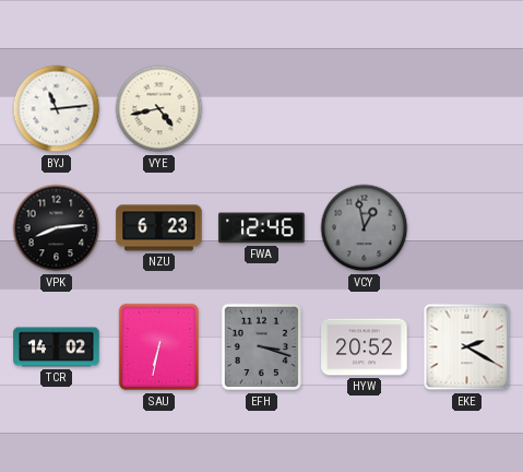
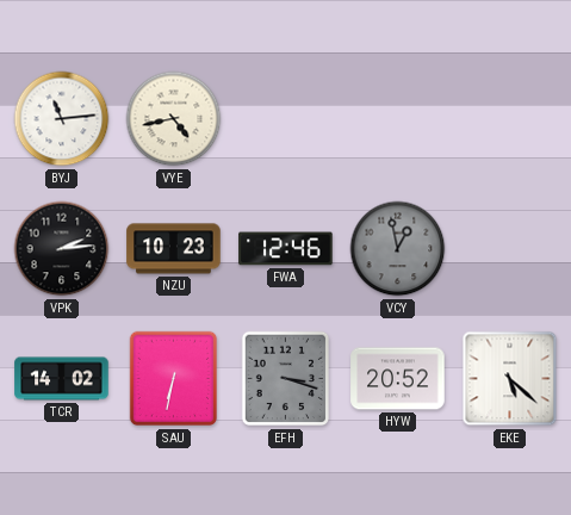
VPK: 8:14 -> 2:14
NZU: 6:23 -> 10:23
EKE: 2:20 -> 5:22
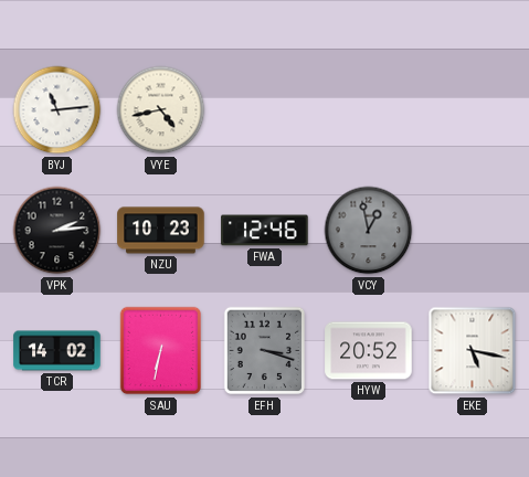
EKE: 5:22 -> 5:17
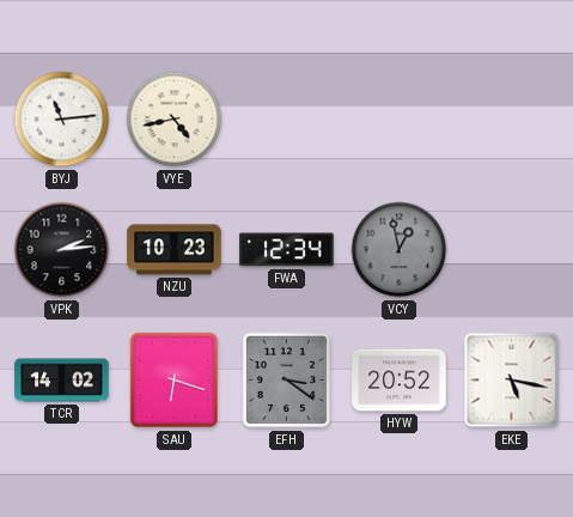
FWA: 12:46 -> 12:34
SAU: 6:32 -> 6:18
EFH: 3:18 -> 3:21
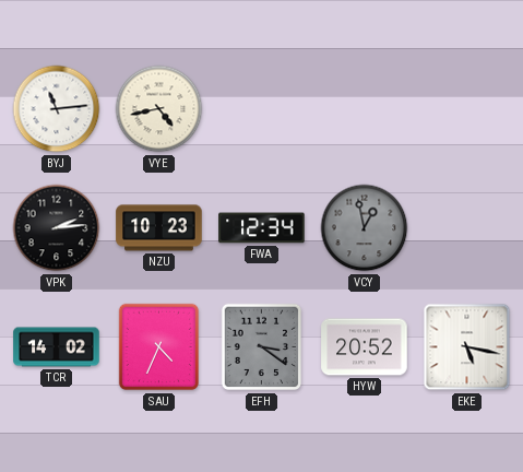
SAU: 6:18 -> 4:34
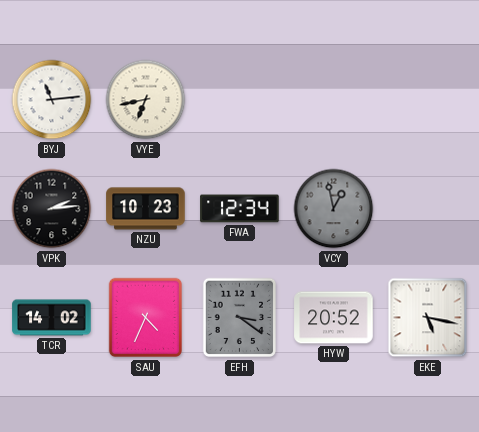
VYE: 4:43 -> 6:43
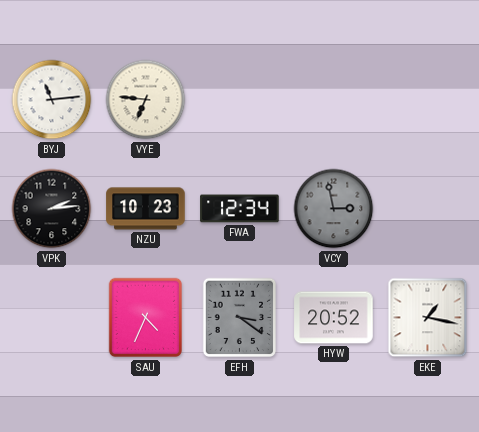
VYE: 6:43 -> 6:46
VCY: 12:58 -> 2:58
TCR: 14:02 -> none
EKE: 5:17 -> 1:17
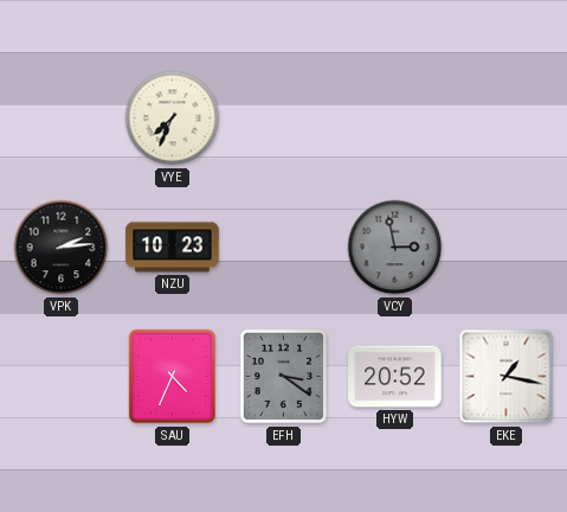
BYJ: 11:14 -> none
VYE: 6:46 -> 7:34
FWA: 12:34 -> none
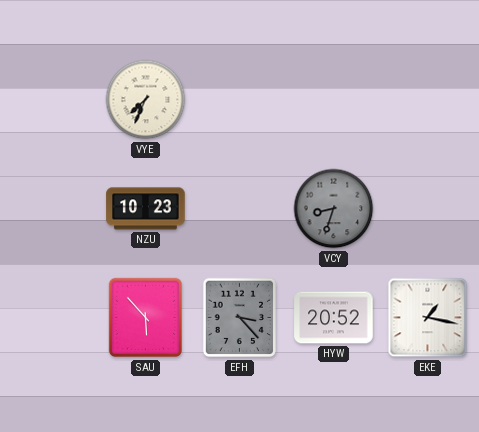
VPK: 2:14 -> none
VCY: 2:58 -> 8:33
SAU: 4:34 -> 5:53
EFH: 3:21 -> 3:23
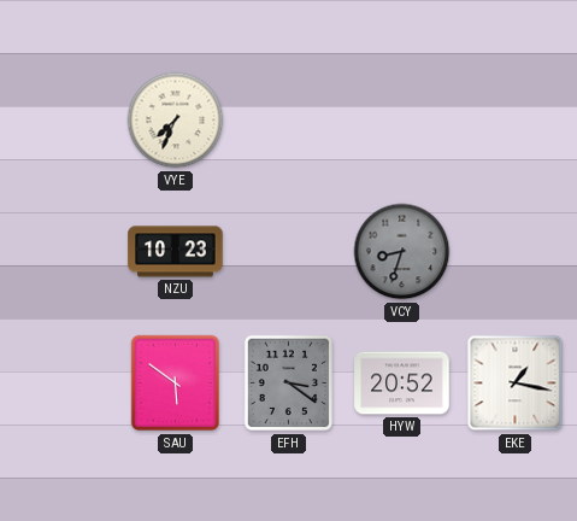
SAU: 5:53 -> 5:51
EFH: 3:23 -> 3:21
